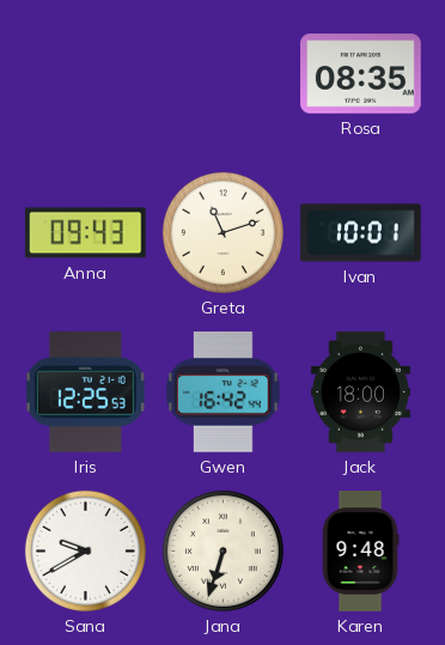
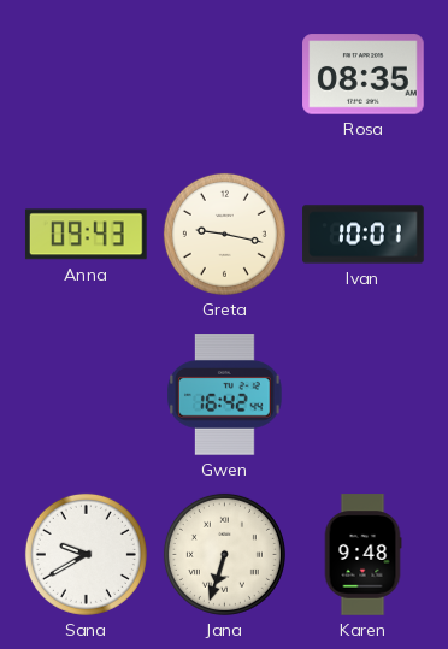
Greta: 11:12 -> 9:17
Iris: 12:25 -> none
Jack: 18:00 -> none
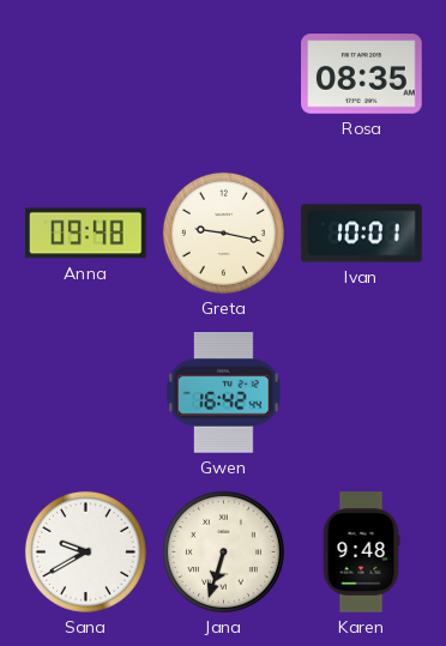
Anna: 09:43 -> 09:48
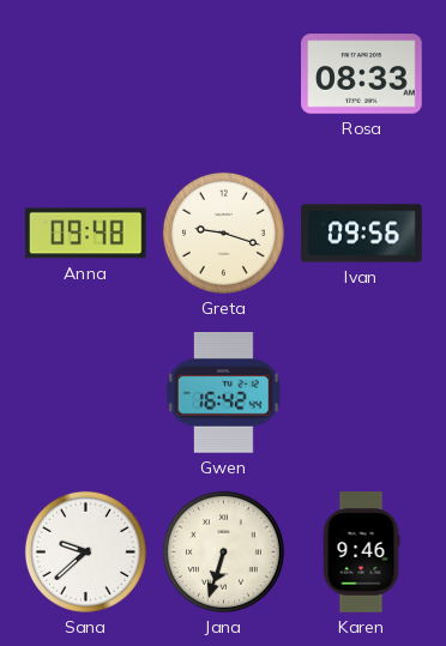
Rosa: 08:35 -> 08:33
Greta: 9:17 -> 9:18
Ivan: 10:01 -> 09:56
Sana: 9:40 -> 9:38
Karen: 9:48 -> 9:46
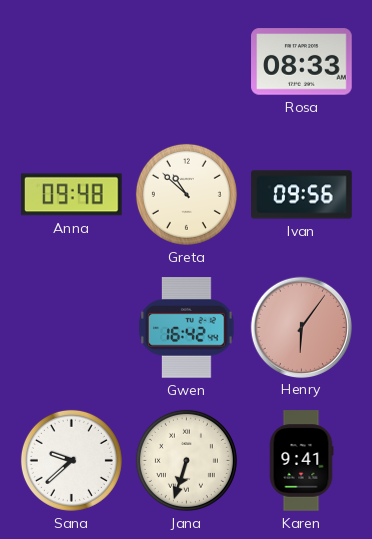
Greta: 9:18 -> 10:52
Henry: none -> 6:06
Karen: 9:46 -> 9:41
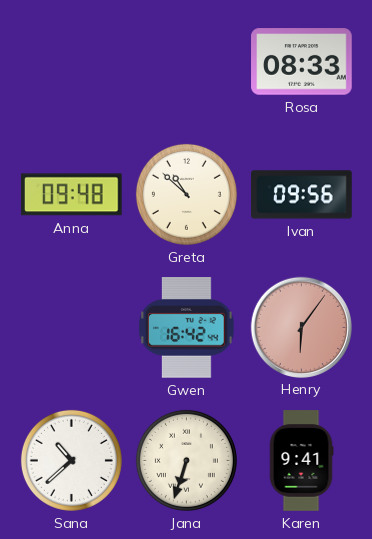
Sana: 9:38 -> 10:38
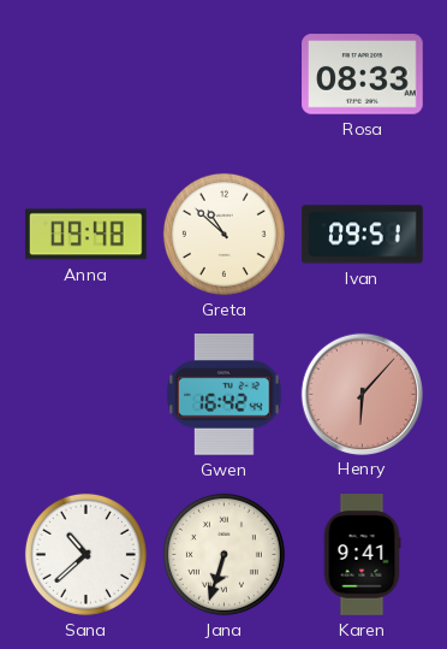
Ivan: 09:56 -> 09:51
Henry: 6:06 -> 6:07
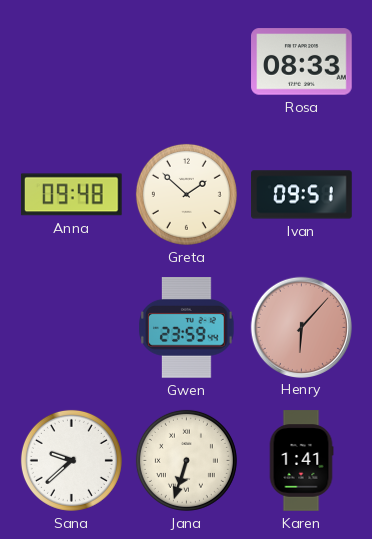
Greta: 10:52 -> 1:52
Gwen: 16:42 -> 23:59
Sana: 10:38 -> 9:38
Karen: 9:41 -> 1:41
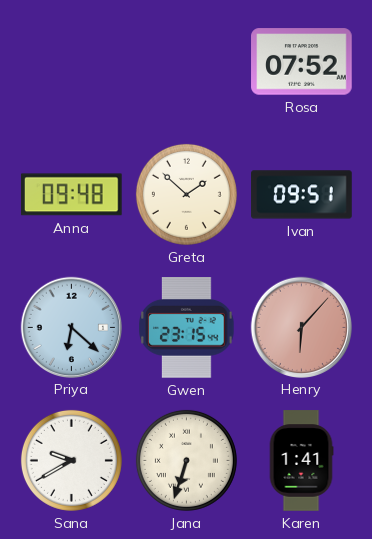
Rosa: 08:33 -> 07:52
Priya: none -> 6:22
Gwen: 23:59 -> 23:15
Sana: 9:38 -> 9:40
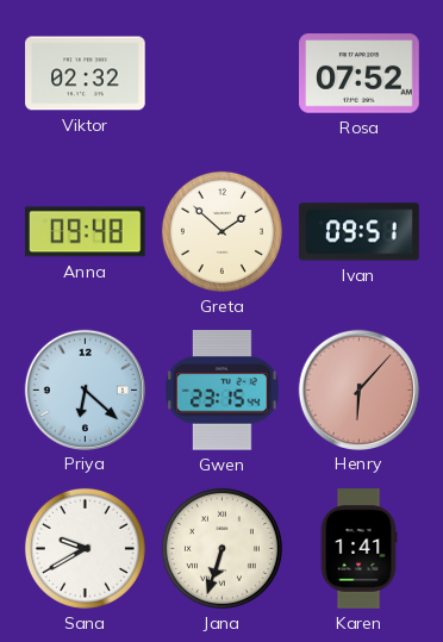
Viktor: none -> 02:32
